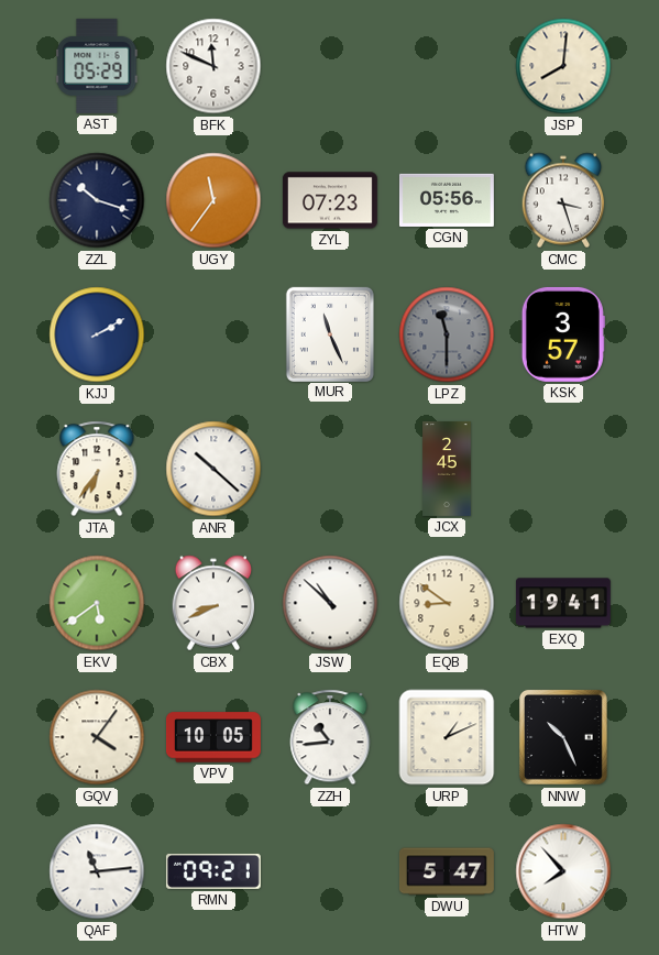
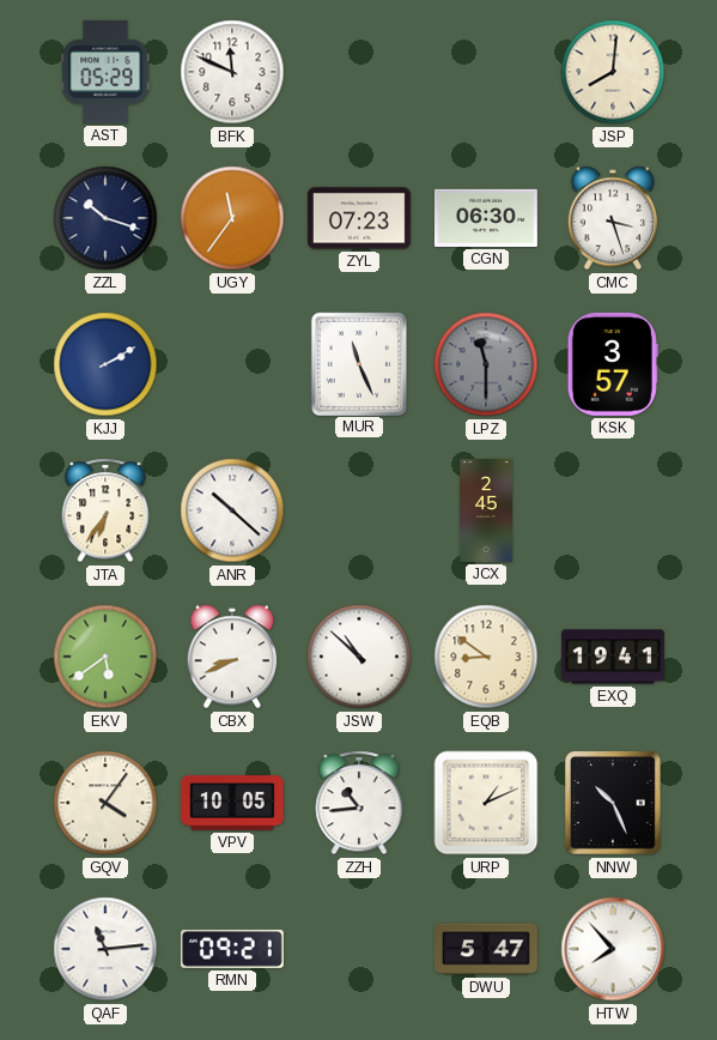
CGN: 05:56 -> 06:30
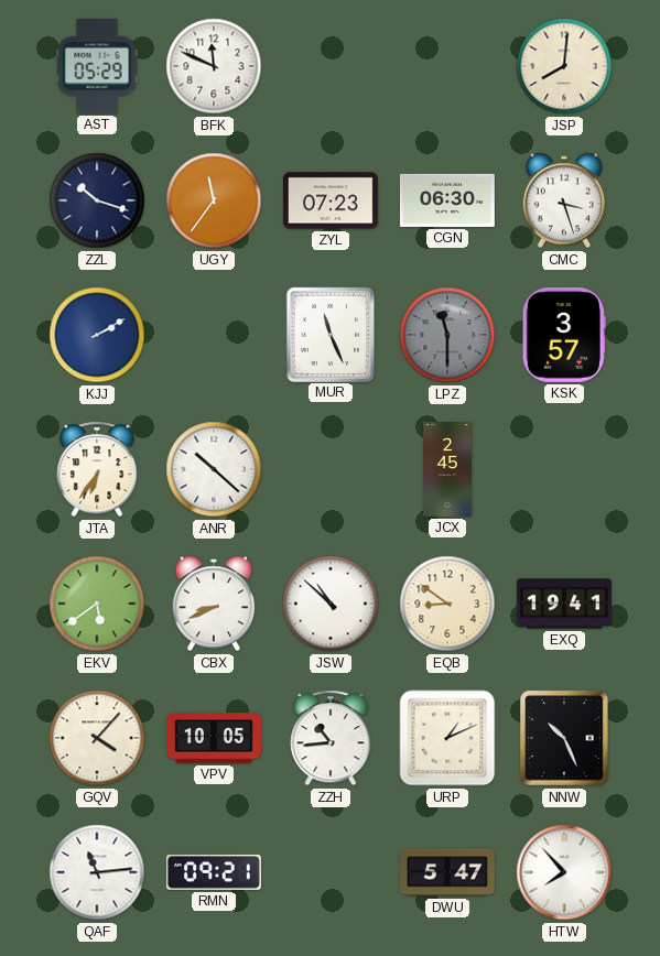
GQV: 4:06 -> 4:07
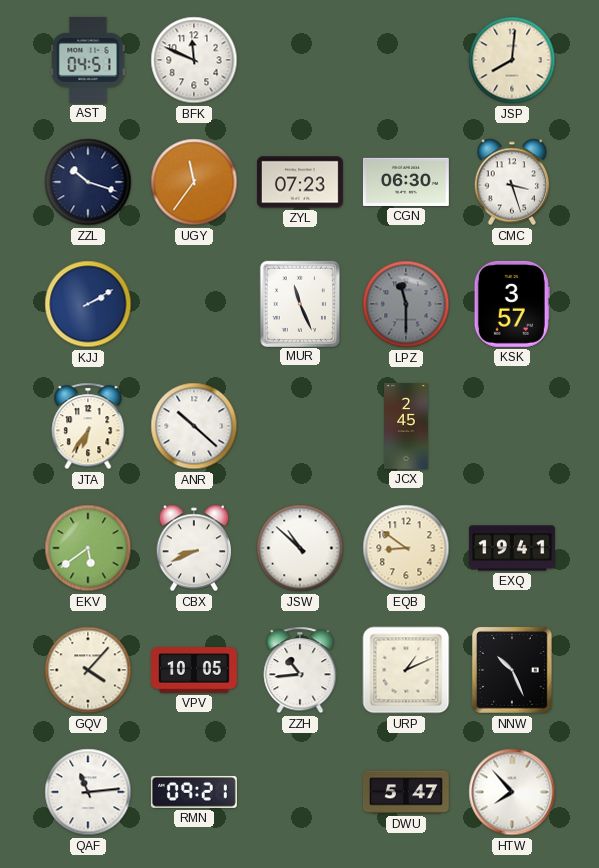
AST: 05:29 -> 04:51
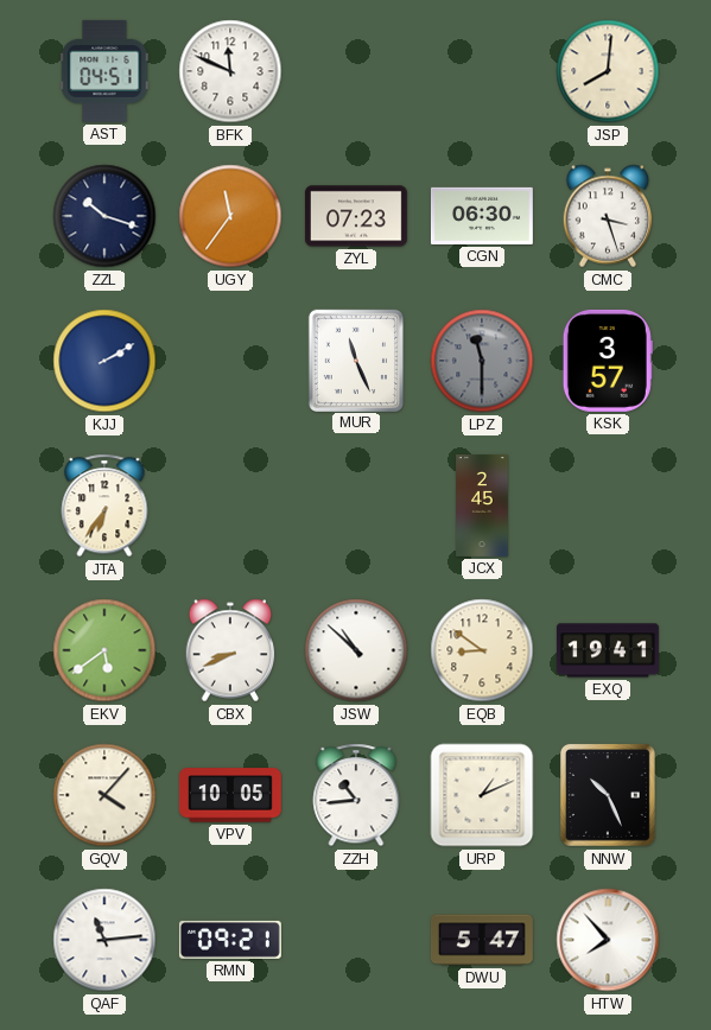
ANR: 10:22 -> none
